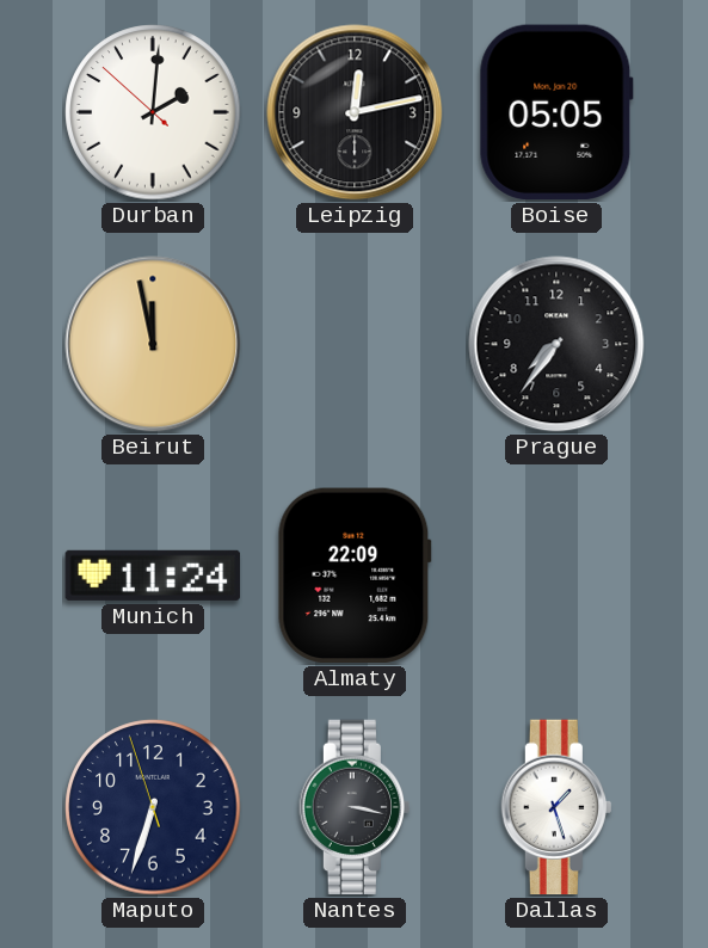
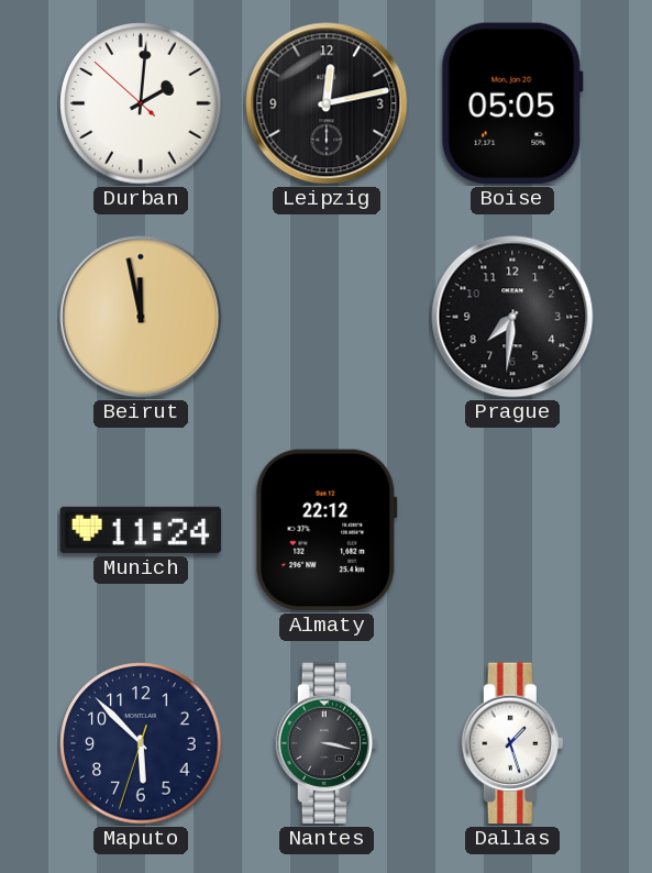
Prague: 7:36 -> 7:31
Almaty: 22:09 -> 22:12
Maputo: 6:32 -> 5:52
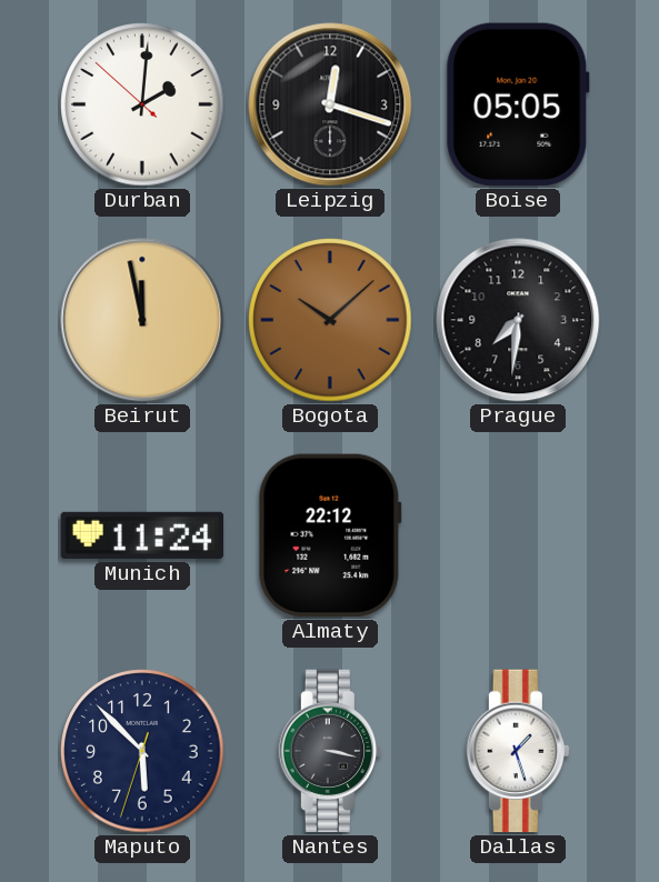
Leipzig: 12:13 -> 12:18
Bogota: none -> 10:08
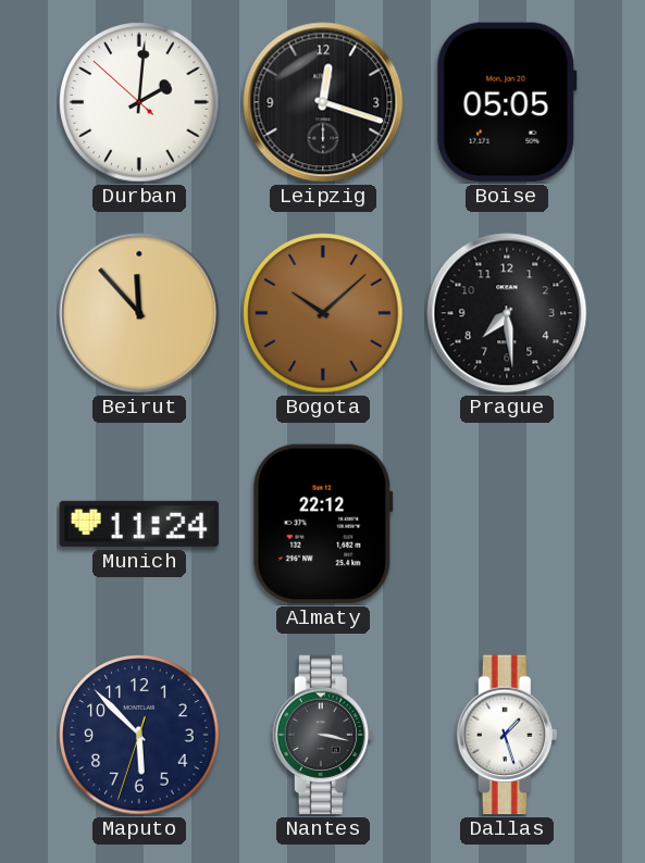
Beirut: 11:58 -> 11:53
Prague: 7:31 -> 7:29
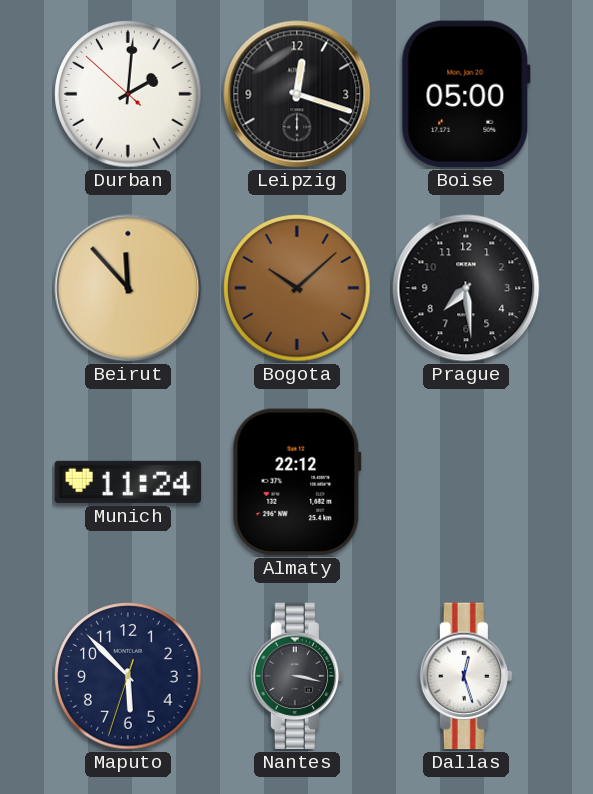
Boise: 05:05 -> 05:00
Dallas: 1:27 -> 12:27
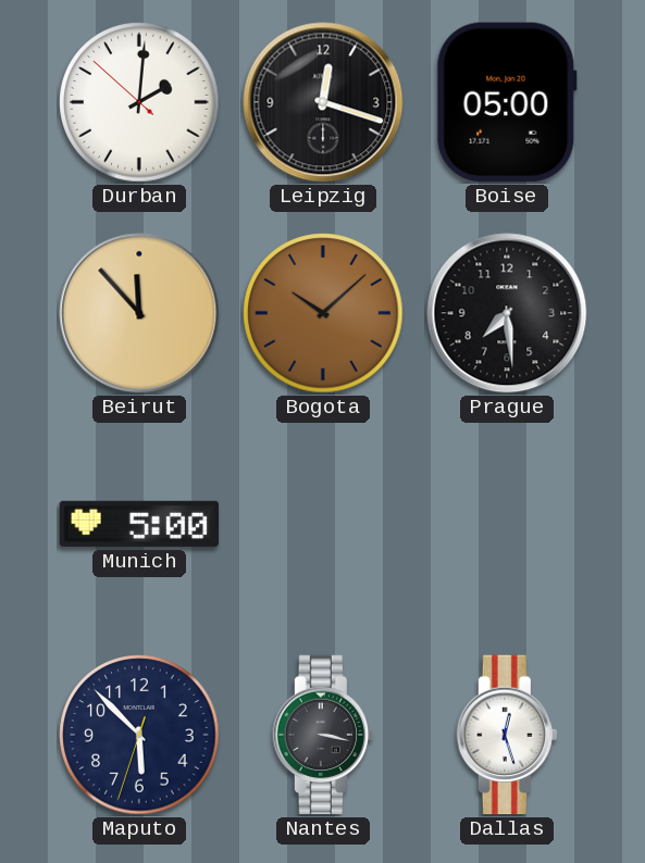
Munich: 11:24 -> 5:00
Almaty: 22:12 -> none
